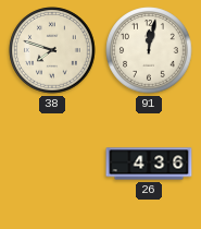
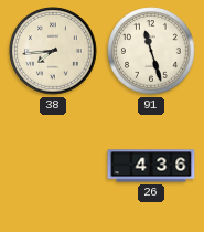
38: 7:48 -> 7:44
91: 12:02 -> 11:27
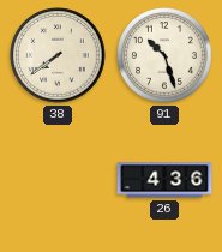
38: 7:44 -> 7:39
91: 11:27 -> 10:27
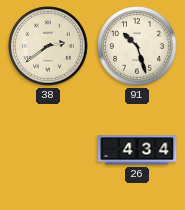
38: 7:39 -> 2:39
26: 4:36 -> 4:34
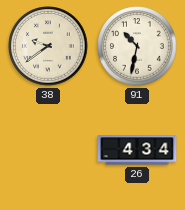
38: 2:39 -> 9:39
91: 10:27 -> 10:32
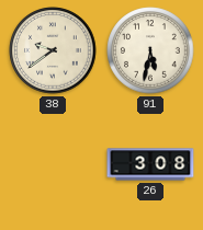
91: 10:32 -> 5:32
26: 4:34 -> 3:08
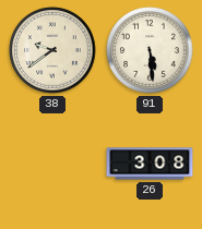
91: 5:32 -> 5:29
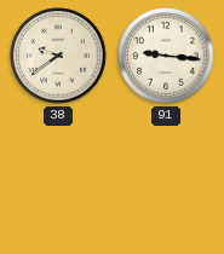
91: 5:29 -> 9:16
26: 3:08 -> none
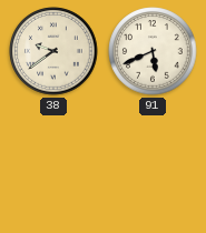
91: 9:16 -> 5:41
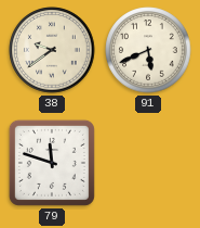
79: none -> 11:48
